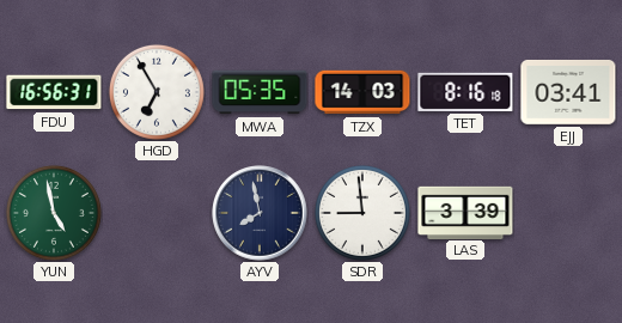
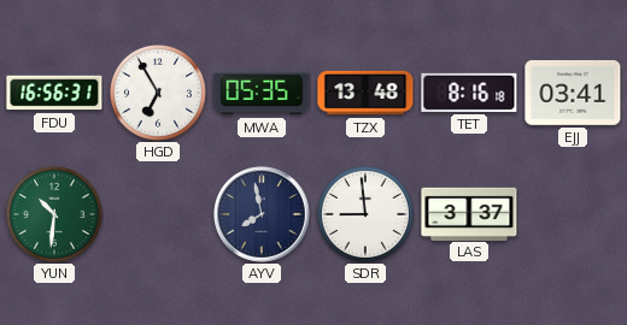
TZX: 14:03 -> 13:48
YUN: 4:58 -> 10:31
LAS: 3:39 -> 3:37
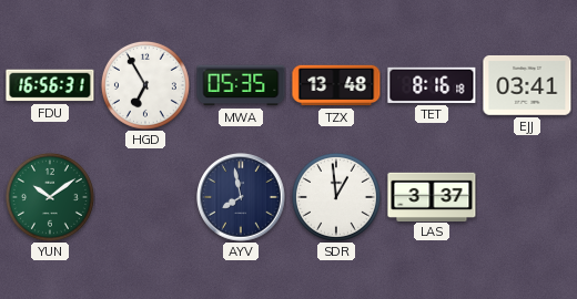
YUN: 10:31 -> 10:09
SDR: 8:59 -> 12:59
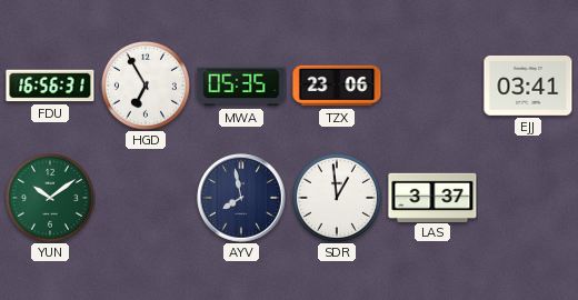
TZX: 13:48 -> 23:06
TET: 8:16 -> none
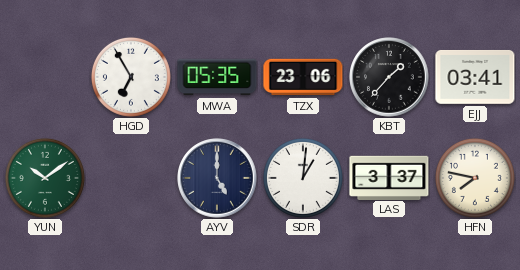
FDU: 16:56 -> none
KBT: none -> 1:37
AYV: 7:58 -> 5:00
SDR: 12:59 -> 1:01
HFN: none -> 7:47
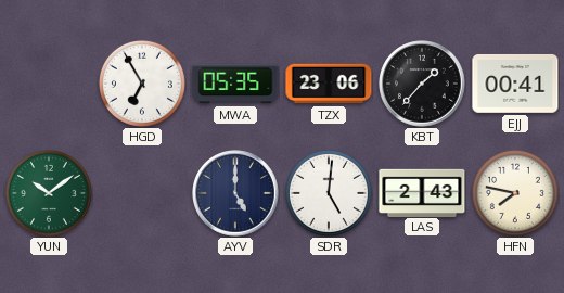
EJJ: 03:41 -> 00:41
SDR: 1:01 -> 5:01
LAS: 3:37 -> 2:43
